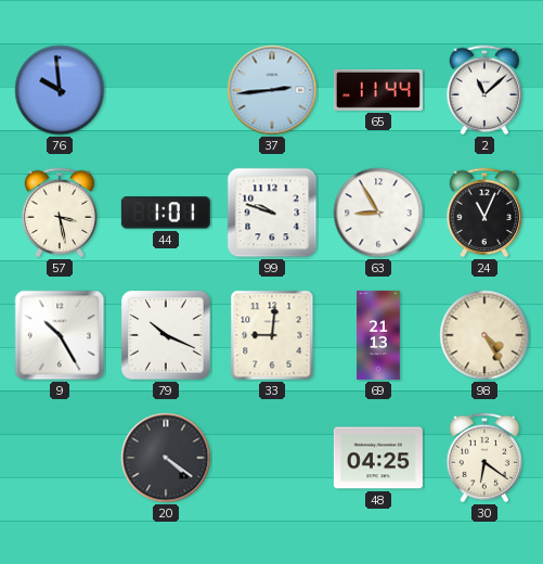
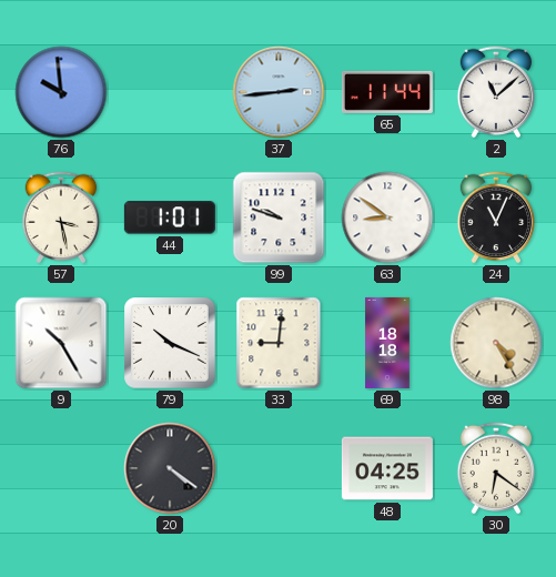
63: 8:55 -> 8:51
69: 21:13 -> 18:18
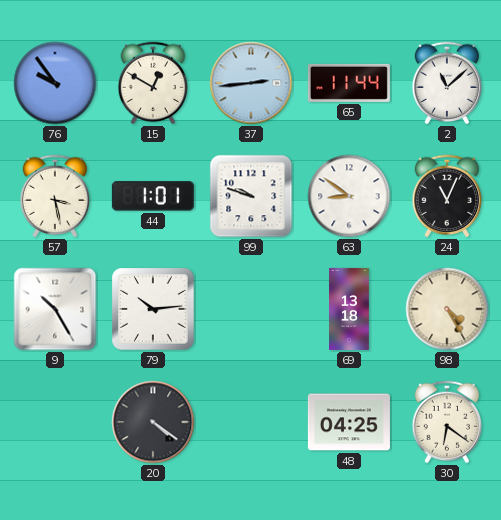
76: 9:59 -> 9:54
15: none -> 12:50
79: 10:19 -> 10:14
33: 9:01 -> none
69: 18:18 -> 13:18
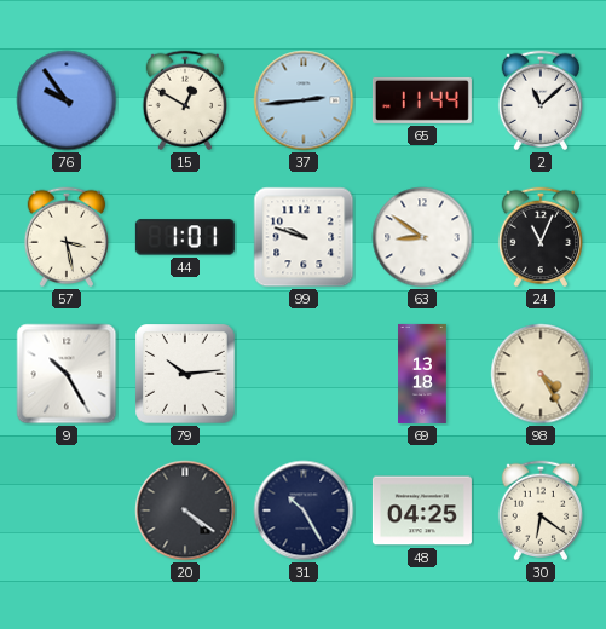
31: none -> 10:25
